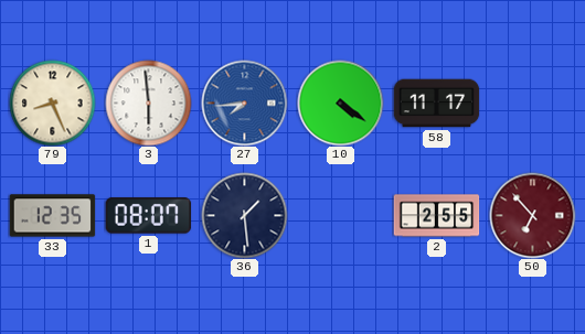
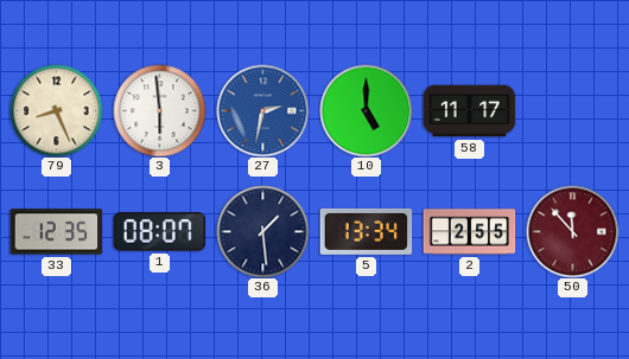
27: 7:44 -> 2:32
10: 4:21 -> 5:00
5: none -> 13:34
50: 6:53 -> 11:53
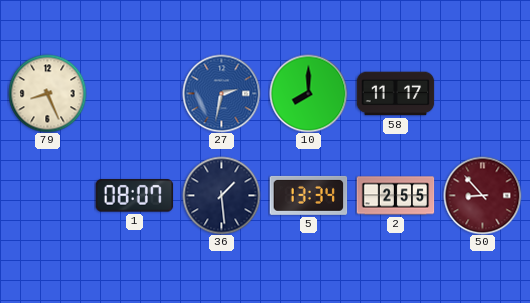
3: 5:59 -> none
10: 5:00 -> 8:00
33: 12:35 -> none
50: 11:53 -> 8:53
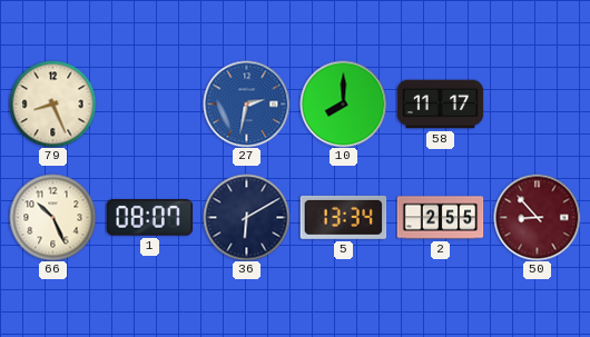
66: none -> 10:26
36: 1:29 -> 6:10
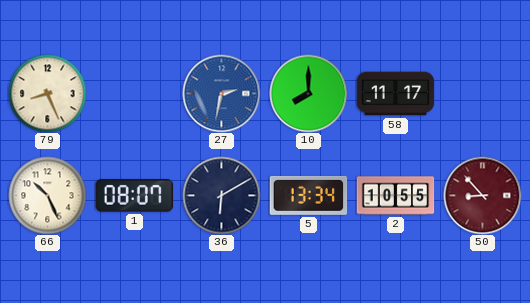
2: 2:55 -> 10:55
